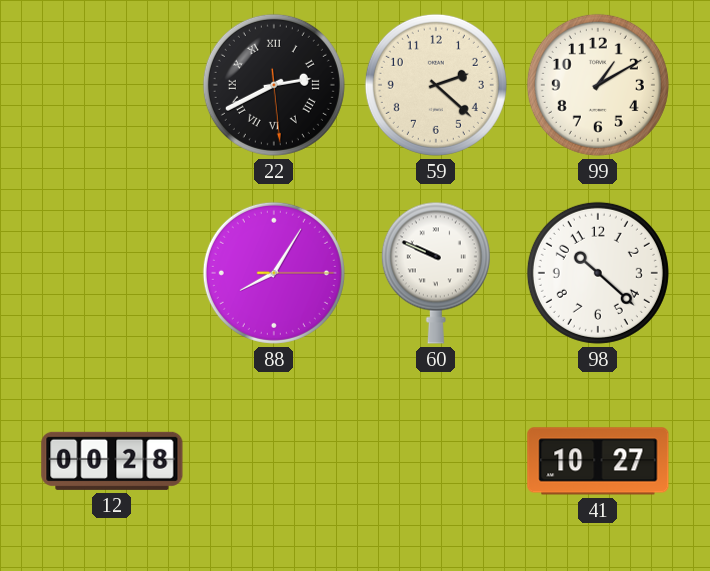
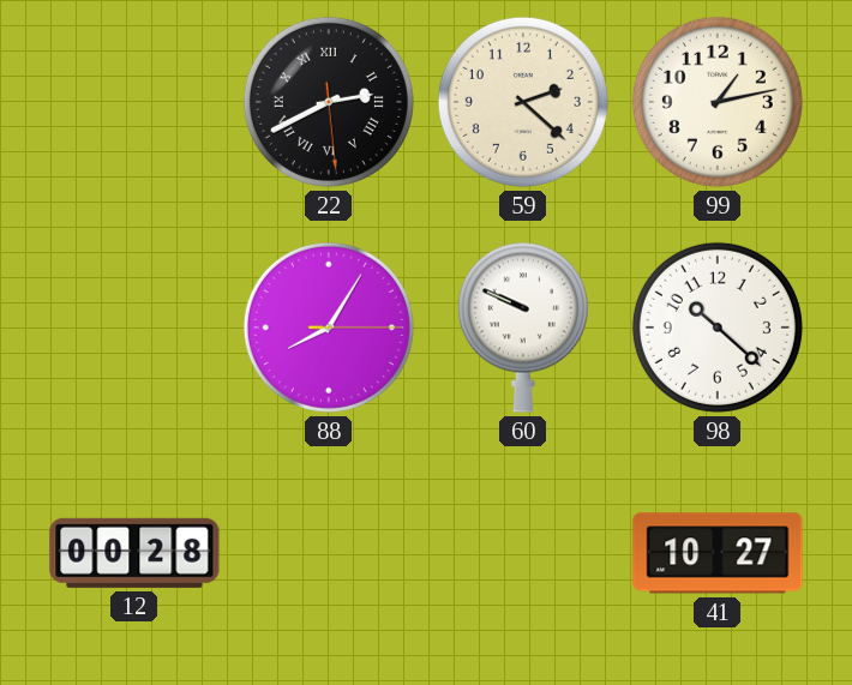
99: 1:10 -> 1:13
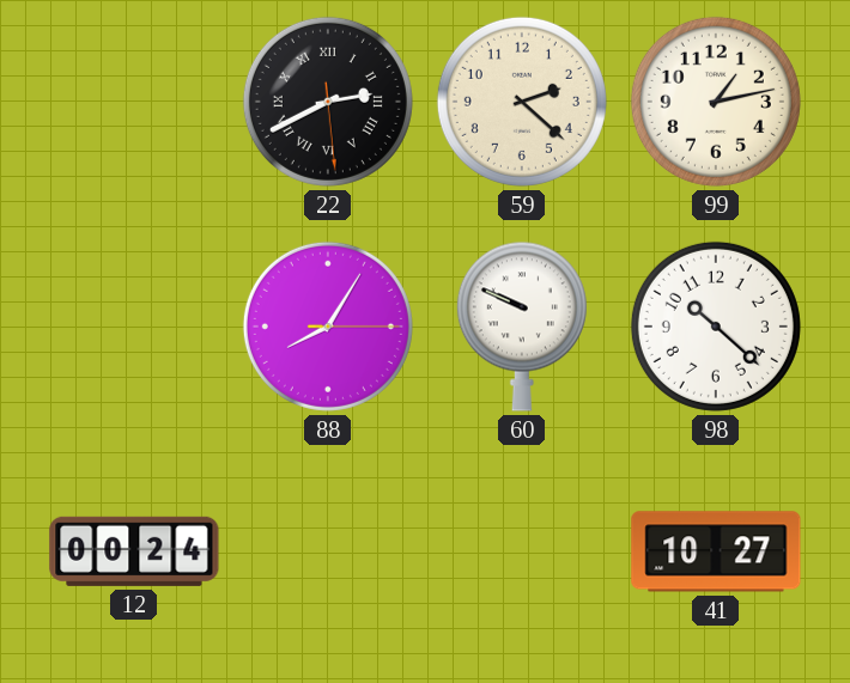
12: 00:28 -> 00:24
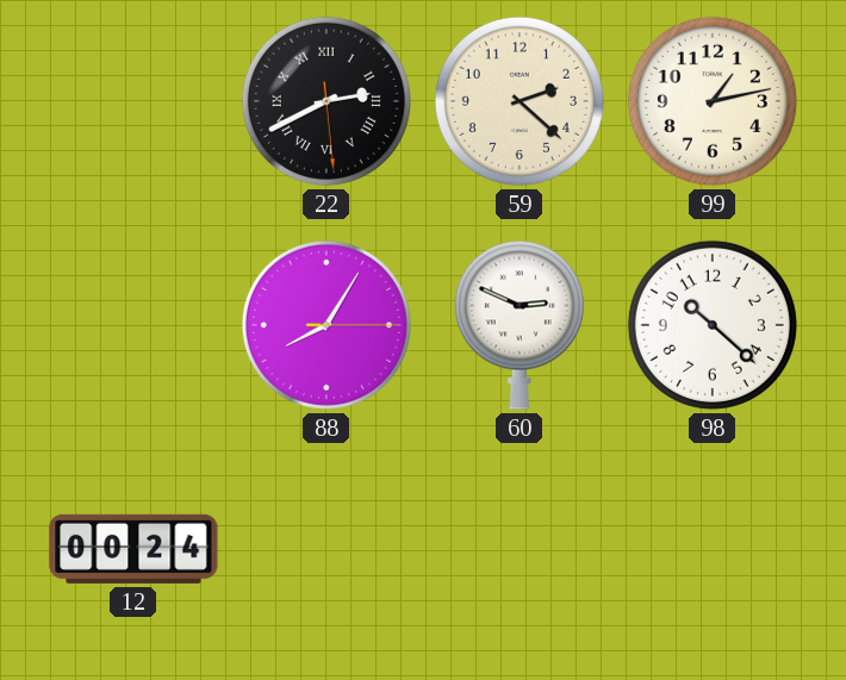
60: 9:49 -> 2:49
41: 10:27 -> none
